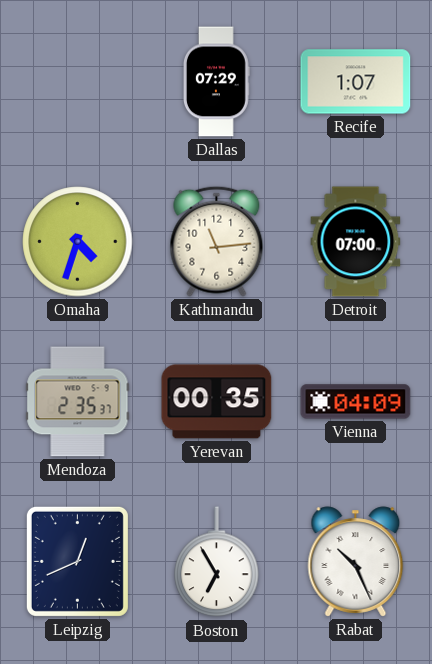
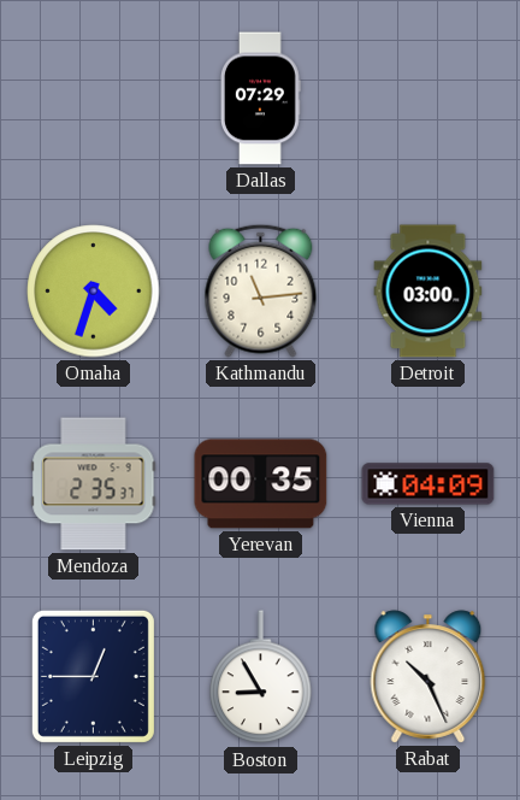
Recife: 1:07 -> none
Detroit: 07:00 -> 03:00
Leipzig: 12:41 -> 12:45
Boston: 6:55 -> 8:55
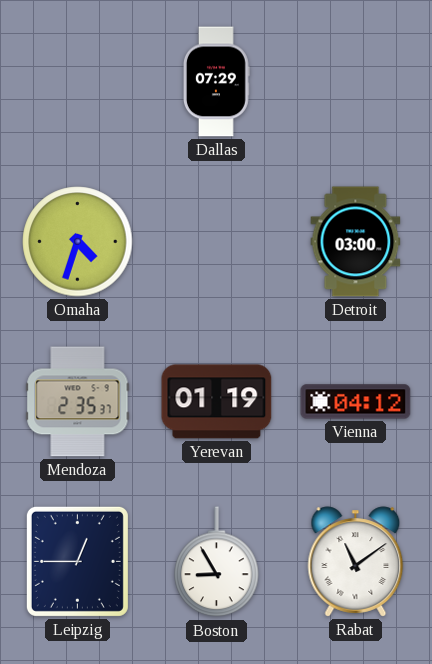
Kathmandu: 11:14 -> none
Yerevan: 00:35 -> 01:19
Vienna: 04:09 -> 04:12
Rabat: 10:26 -> 11:09
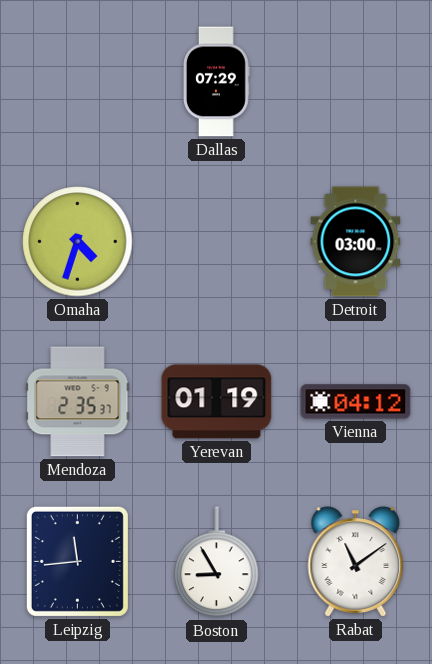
Leipzig: 12:45 -> 11:44
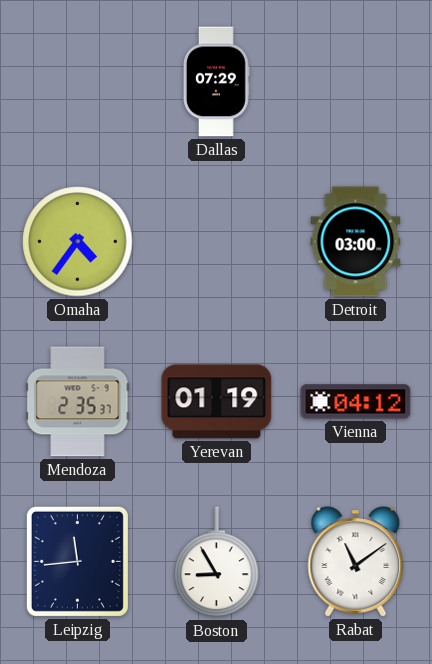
Omaha: 4:33 -> 4:36
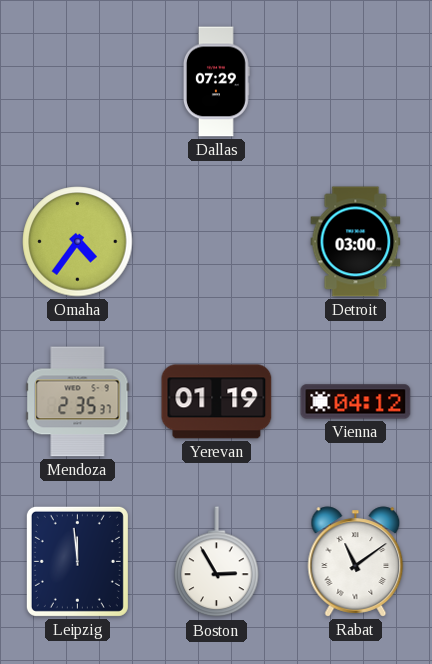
Leipzig: 11:44 -> 11:59
Boston: 8:55 -> 2:55
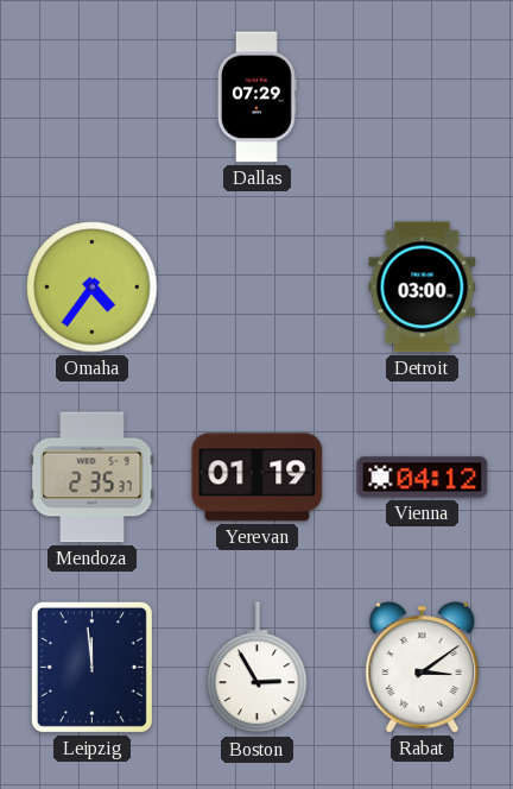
Rabat: 11:09 -> 3:09
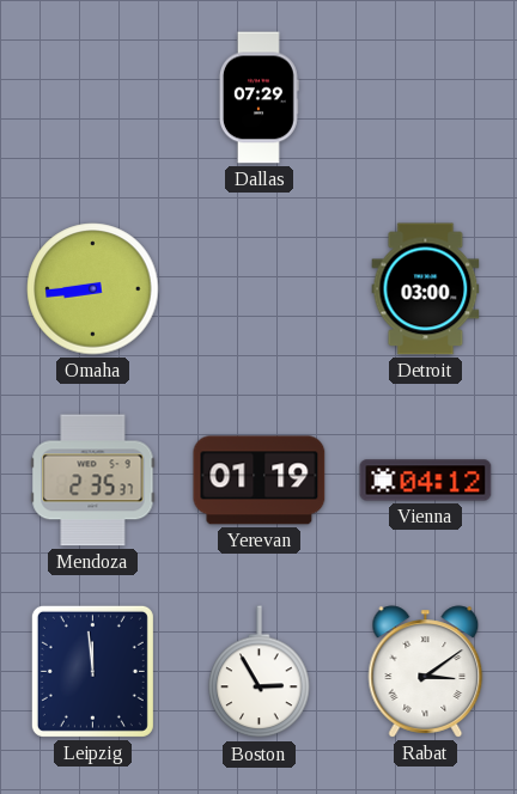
Omaha: 4:36 -> 8:44
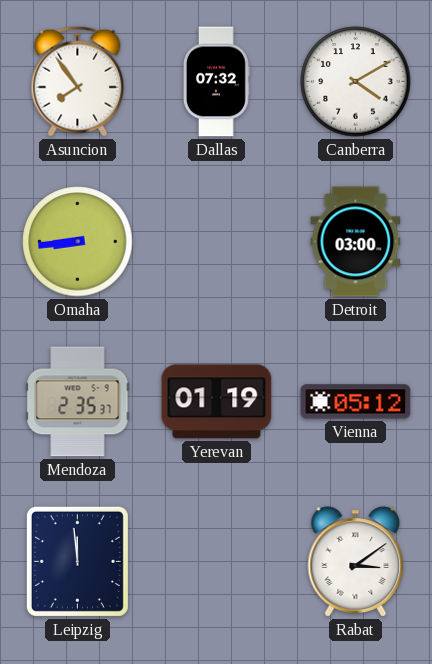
Asuncion: none -> 7:54
Dallas: 07:29 -> 07:32
Canberra: none -> 4:10
Vienna: 04:12 -> 05:12
Boston: 2:55 -> none
